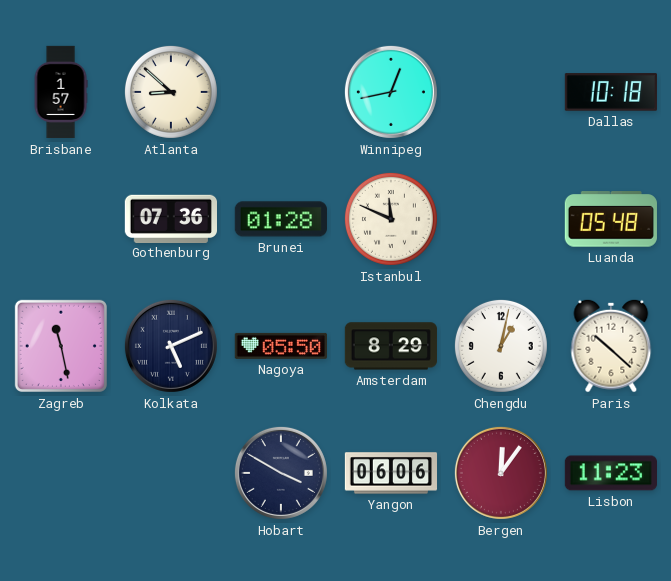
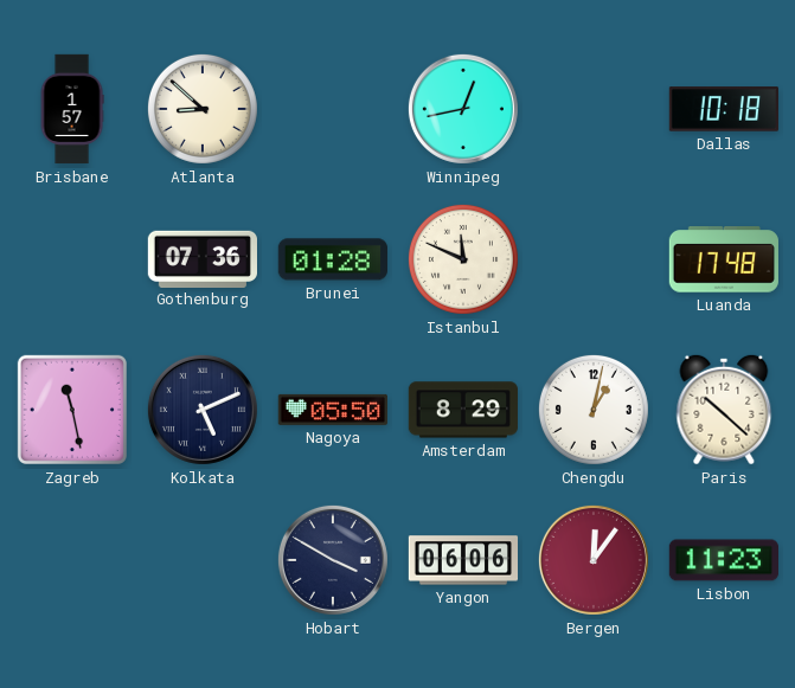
Luanda: 05:48 -> 17:48
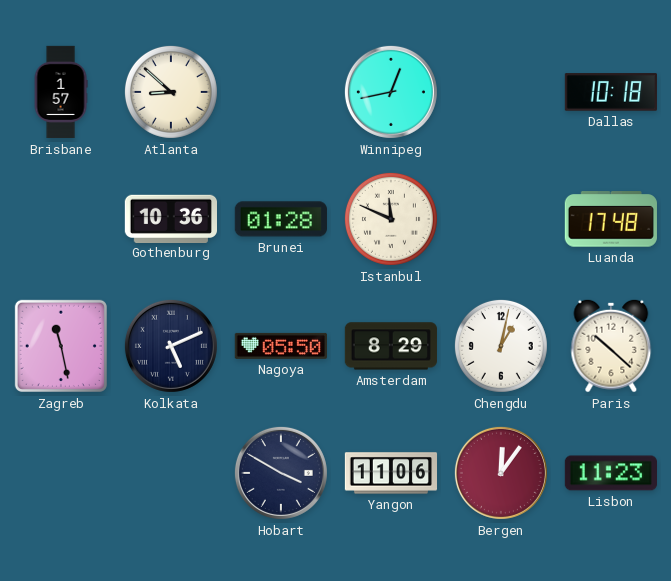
Gothenburg: 07:36 -> 10:36
Yangon: 06:06 -> 11:06
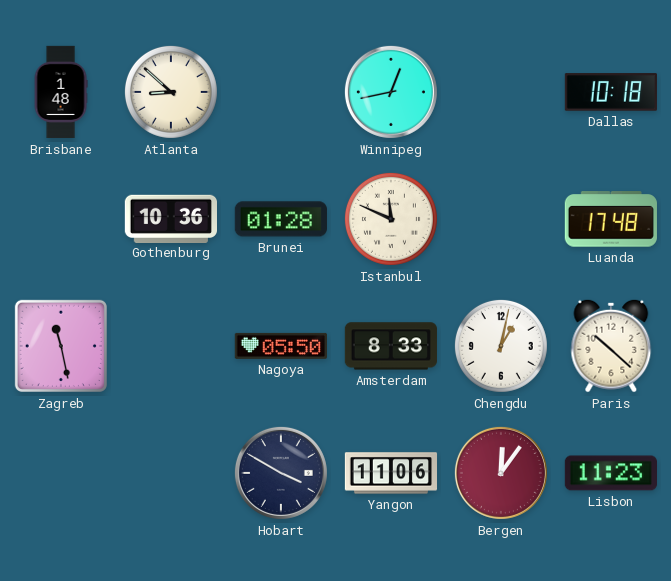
Brisbane: 1:57 -> 1:48
Kolkata: 5:11 -> none
Amsterdam: 8:29 -> 8:33
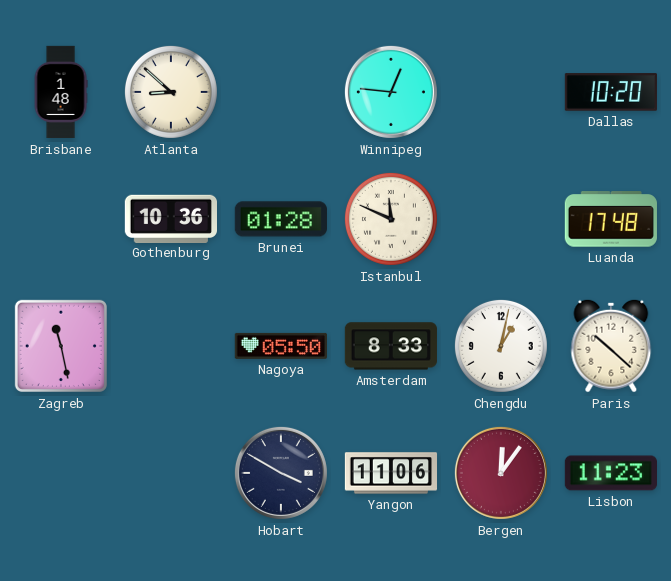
Winnipeg: 12:43 -> 12:46
Dallas: 10:18 -> 10:20
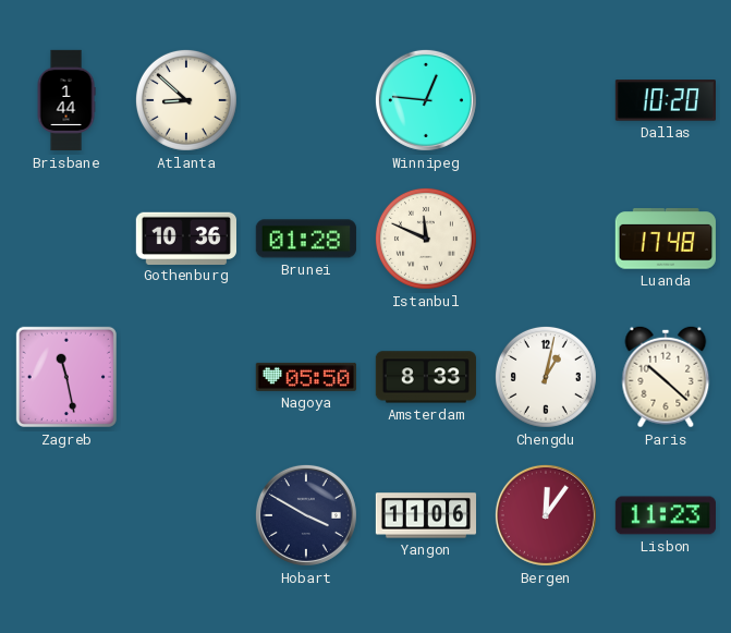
Brisbane: 1:48 -> 1:44
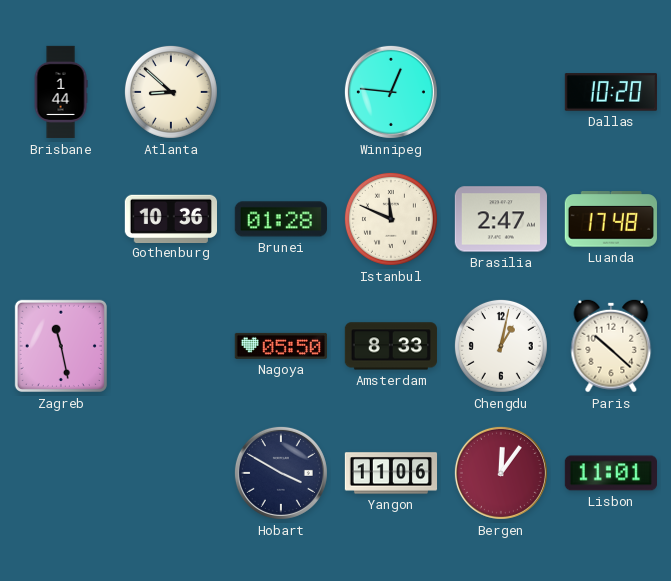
Brasilia: none -> 2:47
Lisbon: 11:23 -> 11:01
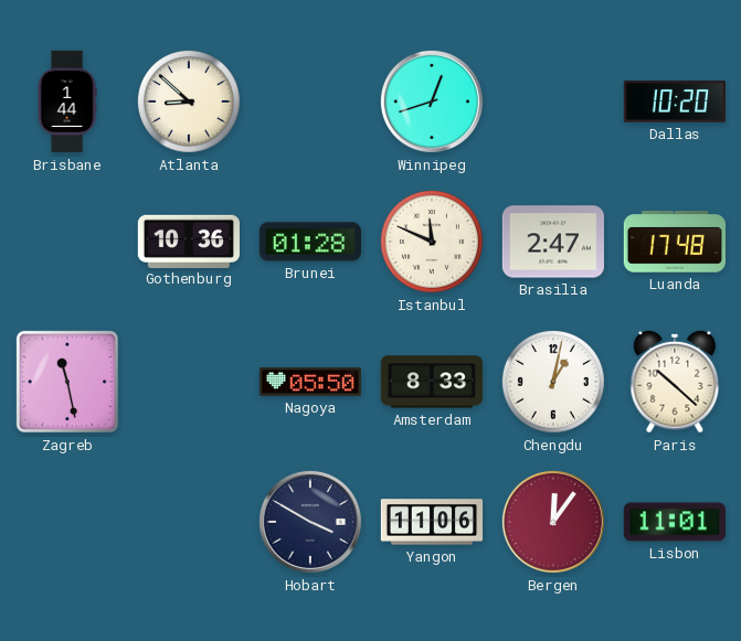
Winnipeg: 12:46 -> 12:42
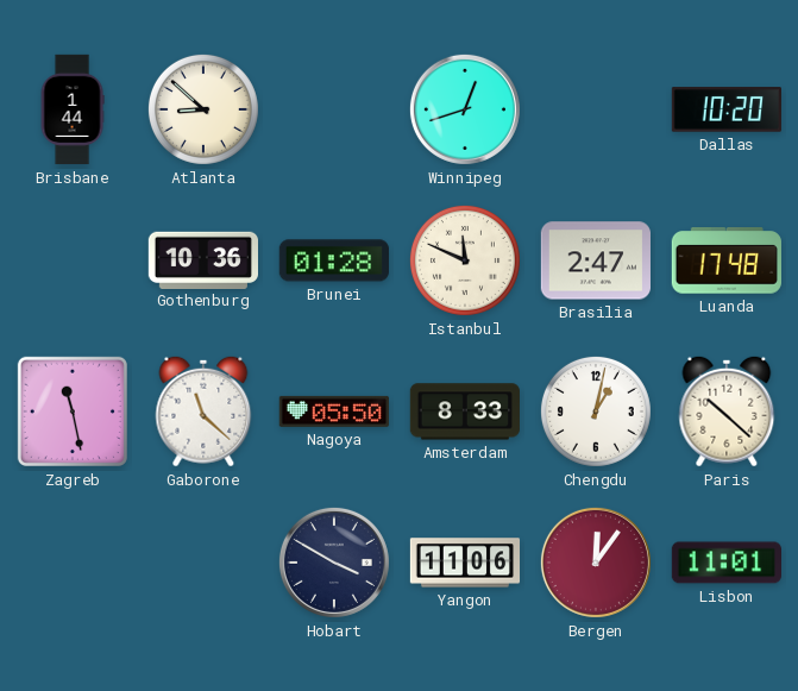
Gaborone: none -> 11:22
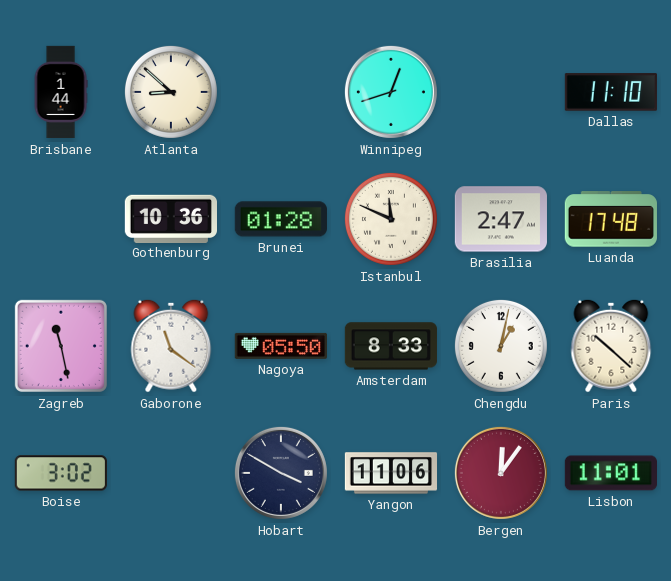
Dallas: 10:20 -> 11:10
Gaborone: 11:22 -> 11:21
Boise: none -> 3:02
